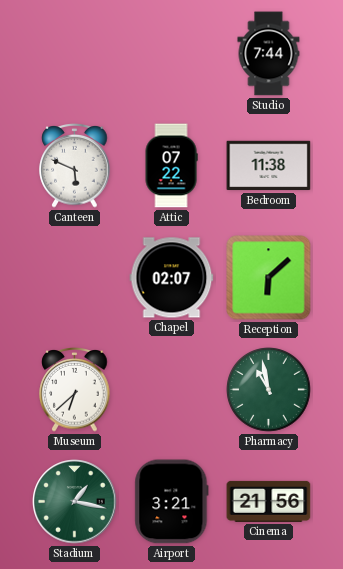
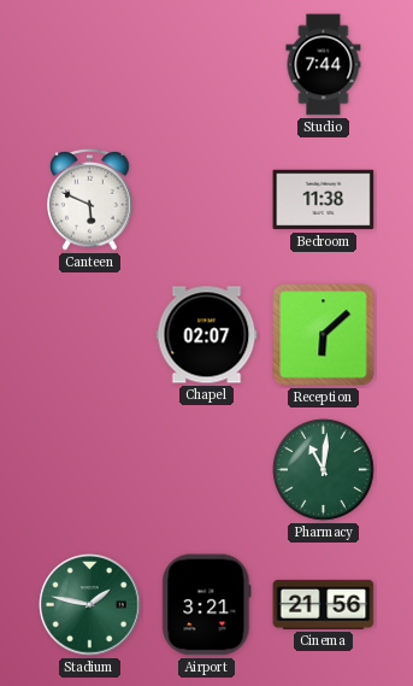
Attic: 07:22 -> none
Museum: 6:38 -> none
Pharmacy: 10:58 -> 11:01
Stadium: 1:17 -> 1:47
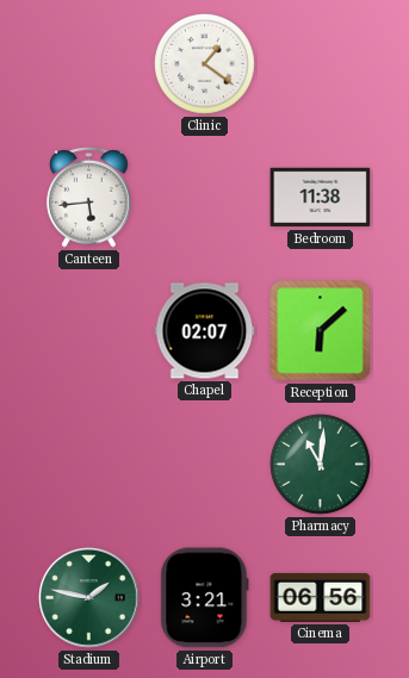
Clinic: none -> 1:21
Studio: 7:44 -> none
Canteen: 5:49 -> 5:44
Cinema: 21:56 -> 06:56
